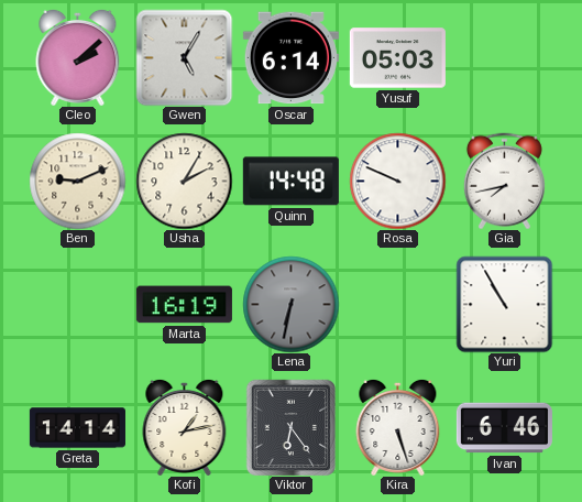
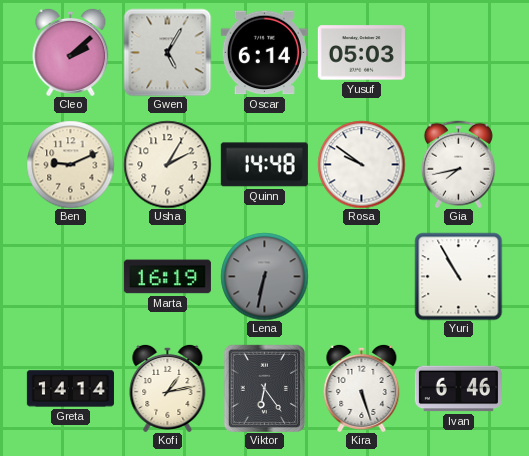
Rosa: 9:49 -> 9:51
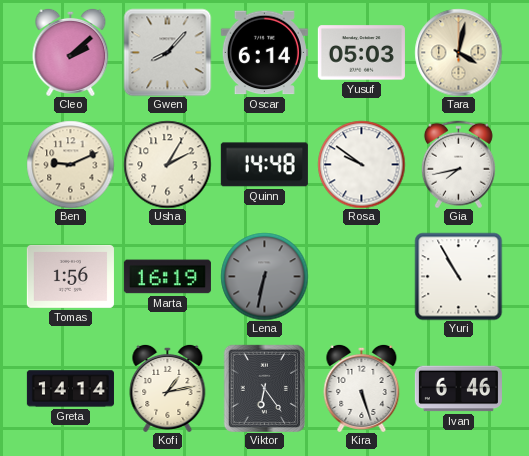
Gwen: 5:05 -> 8:07
Tara: none -> 4:02
Tomas: none -> 1:56
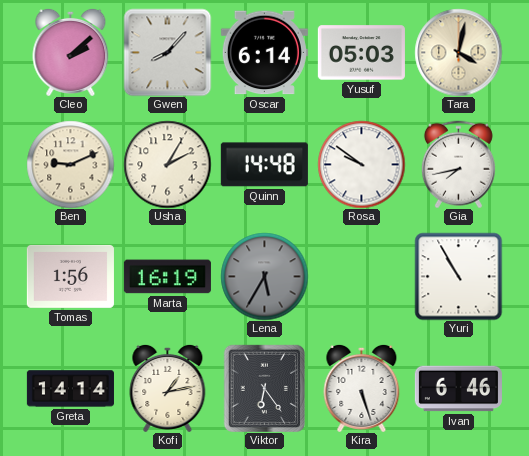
Lena: 6:32 -> 5:35
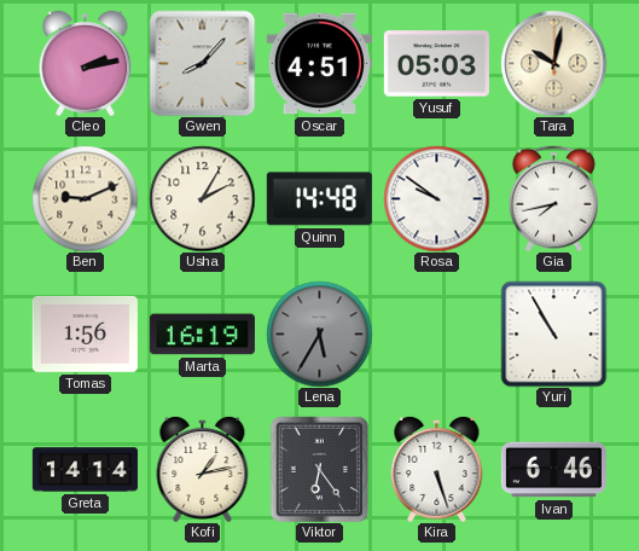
Cleo: 2:08 -> 2:13
Oscar: 6:14 -> 4:51
Tara: 4:02 -> 10:02
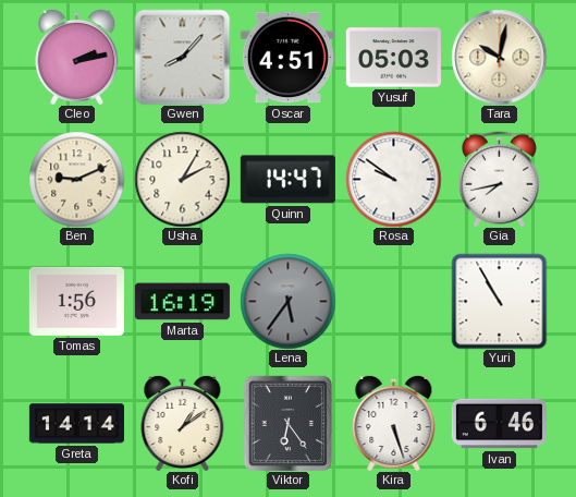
Quinn: 14:48 -> 14:47
Lena: 5:35 -> 5:36
Kofi: 1:13 -> 1:09
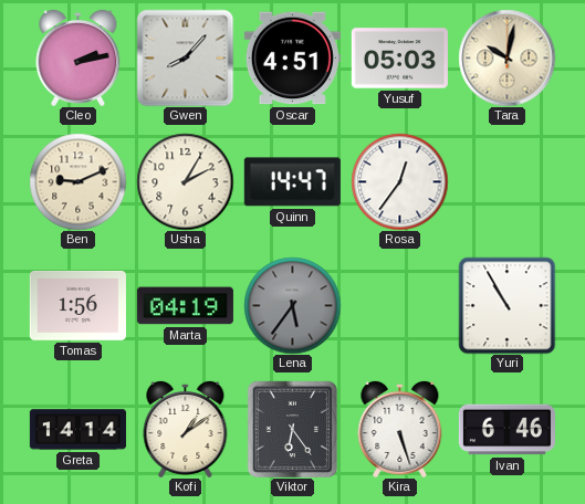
Rosa: 9:51 -> 12:36
Gia: 7:43 -> none
Marta: 16:19 -> 04:19
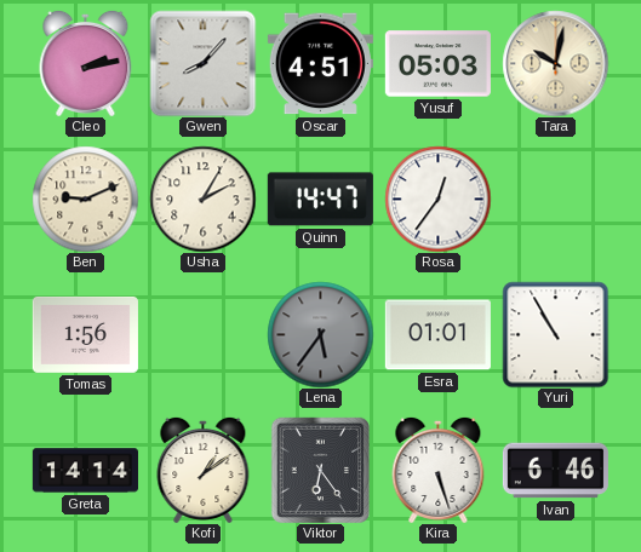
Marta: 04:19 -> none
Esra: none -> 01:01
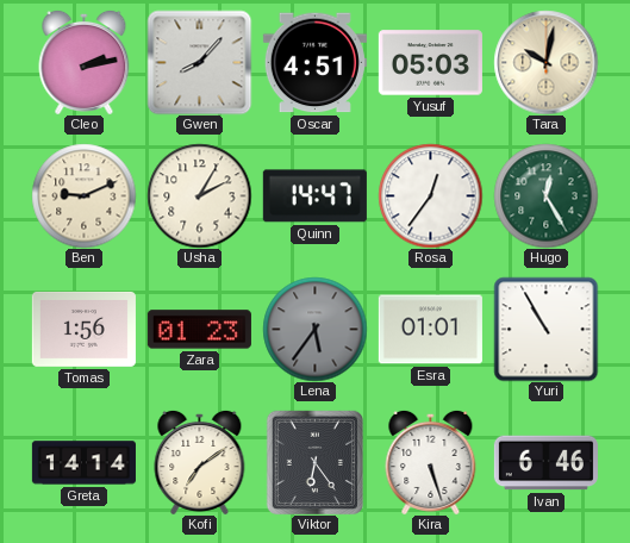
Hugo: none -> 12:25
Zara: none -> 01:23
Kofi: 1:09 -> 7:09
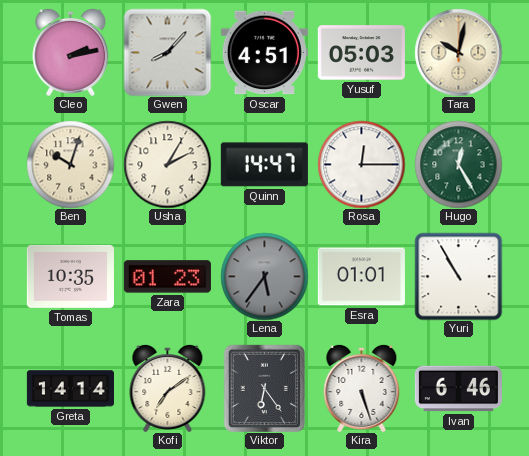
Ben: 9:11 -> 10:03
Rosa: 12:36 -> 12:15
Tomas: 1:56 -> 10:35
